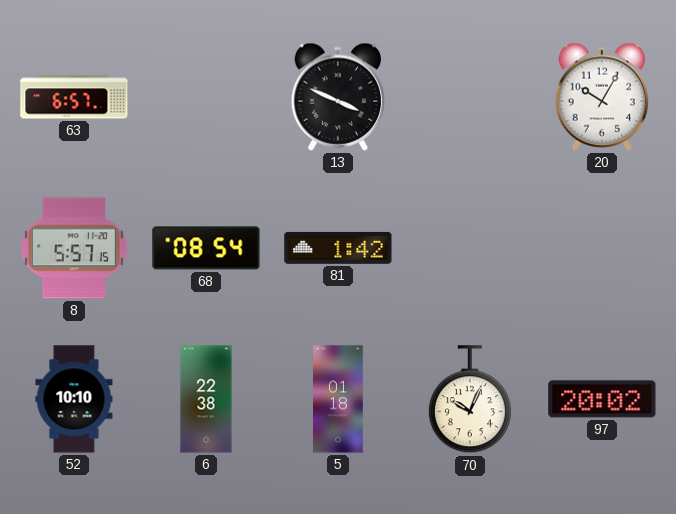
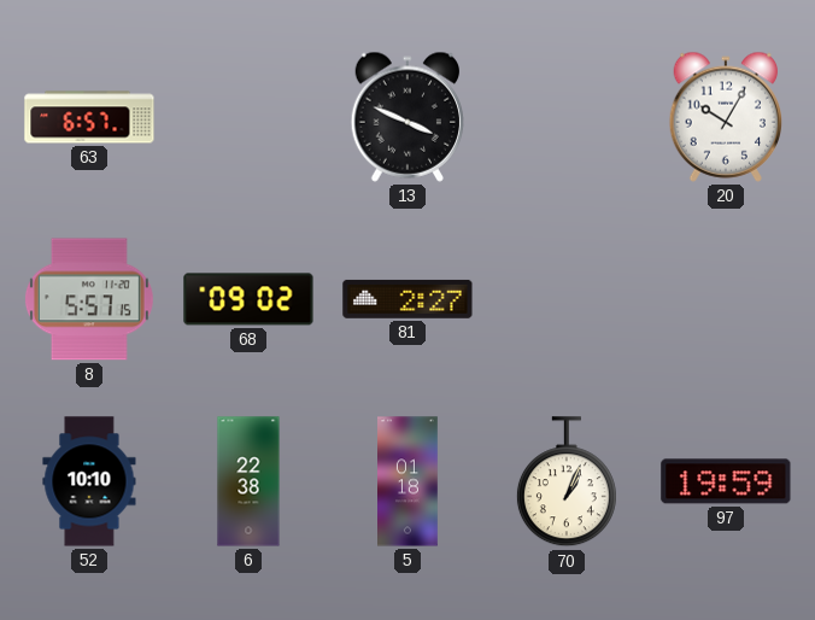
68: 08:54 -> 09:02
81: 1:42 -> 2:27
70: 10:04 -> 1:04
97: 20:02 -> 19:59
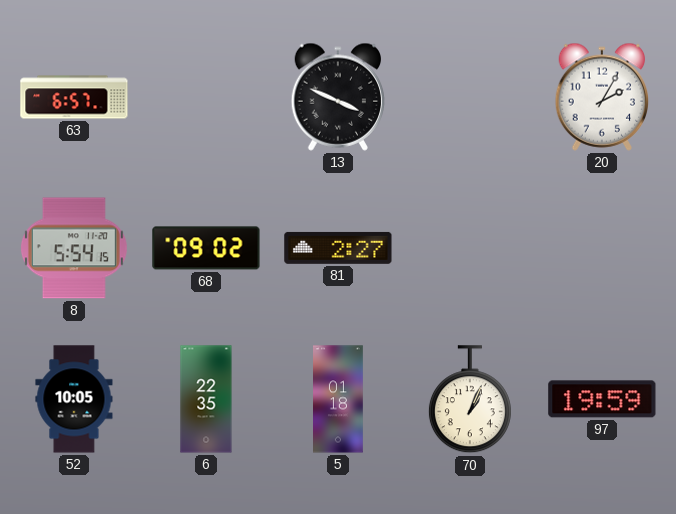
20: 10:05 -> 2:05
8: 5:57 -> 5:54
52: 10:10 -> 10:05
6: 22:38 -> 22:35
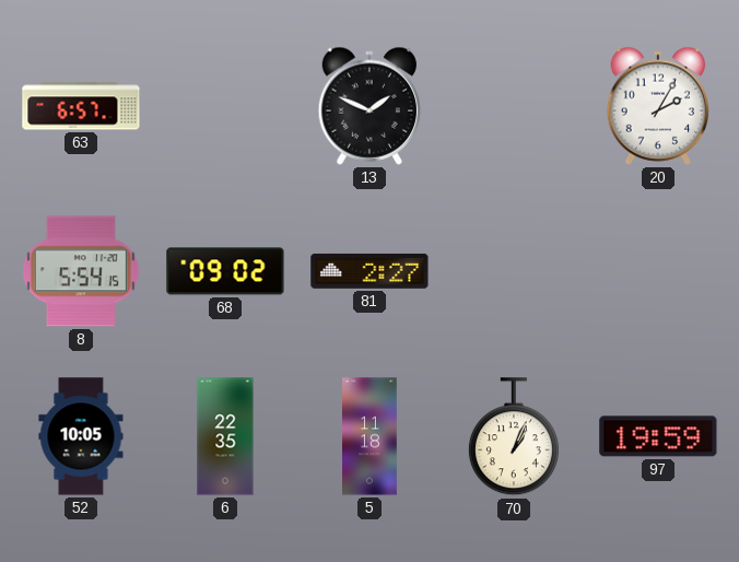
13: 3:49 -> 1:49
5: 01:18 -> 11:18
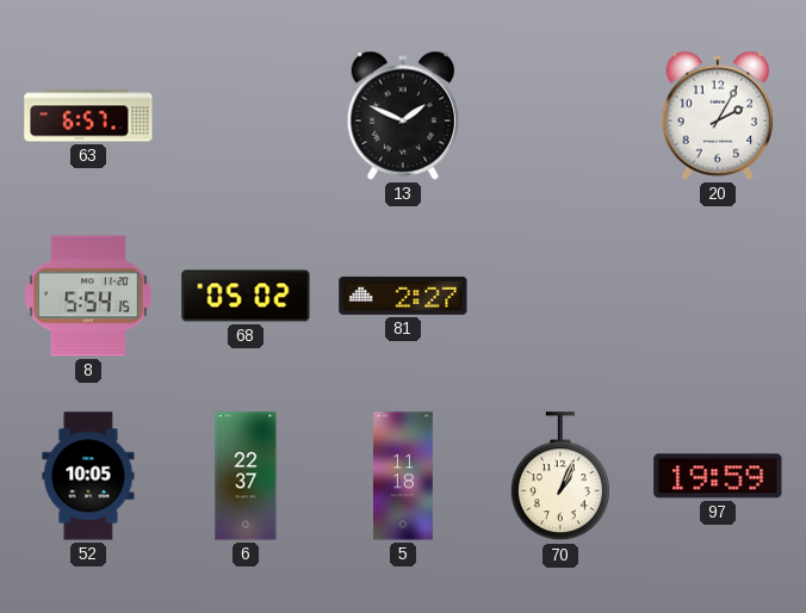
68: 09:02 -> 05:02
6: 22:35 -> 22:37
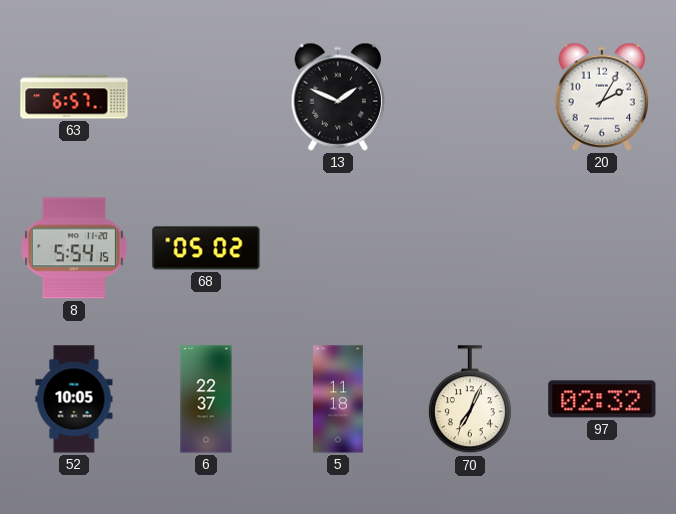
81: 2:27 -> none
70: 1:04 -> 7:04
97: 19:59 -> 02:32
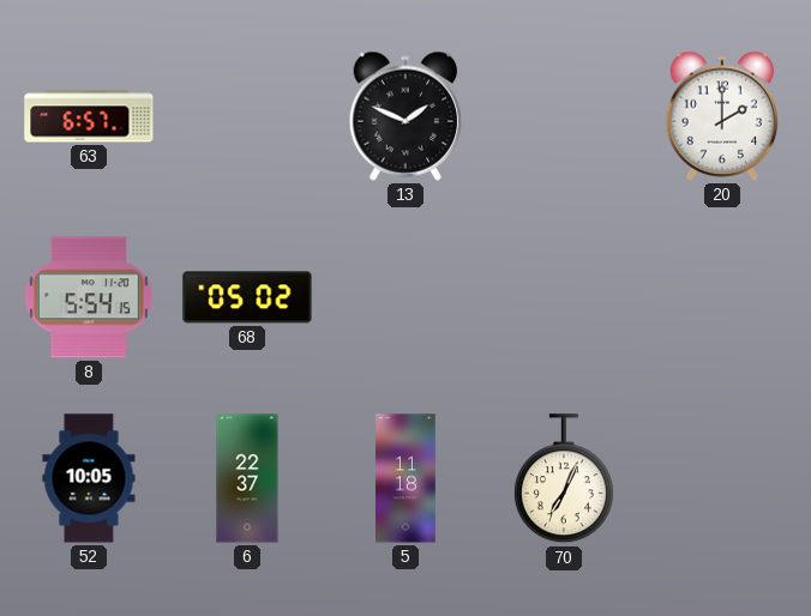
20: 2:05 -> 2:00
97: 02:32 -> none
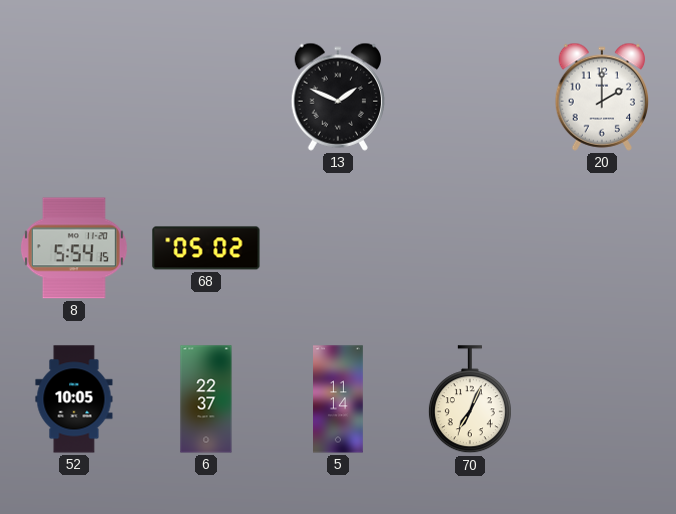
63: 6:57 -> none
5: 11:18 -> 11:14
